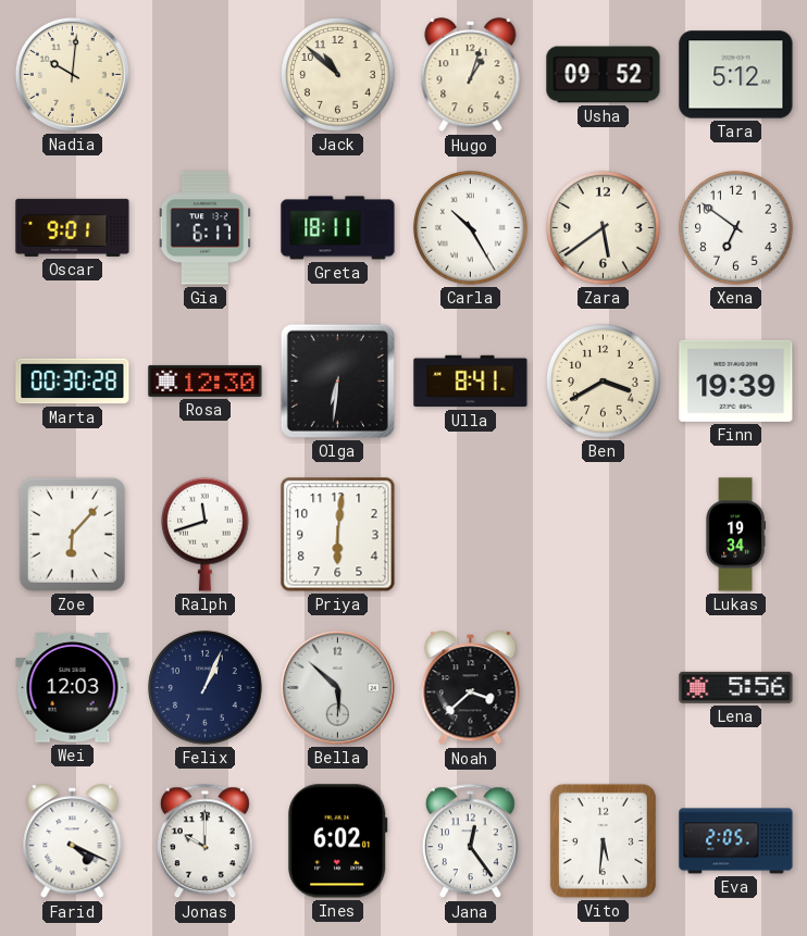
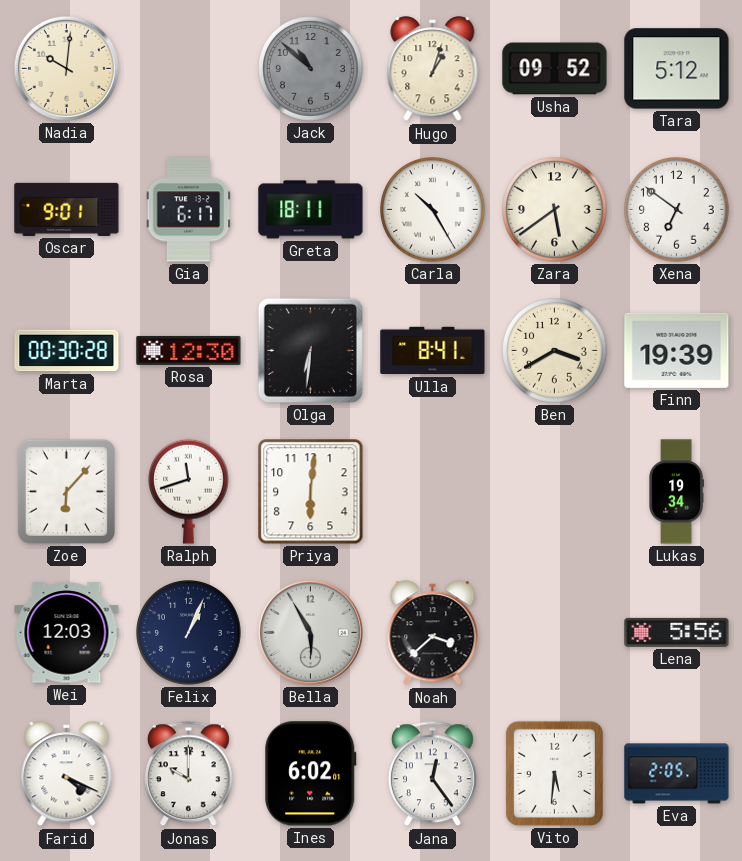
Jack dial: cream -> grey
Bella: 5:52 -> 5:55
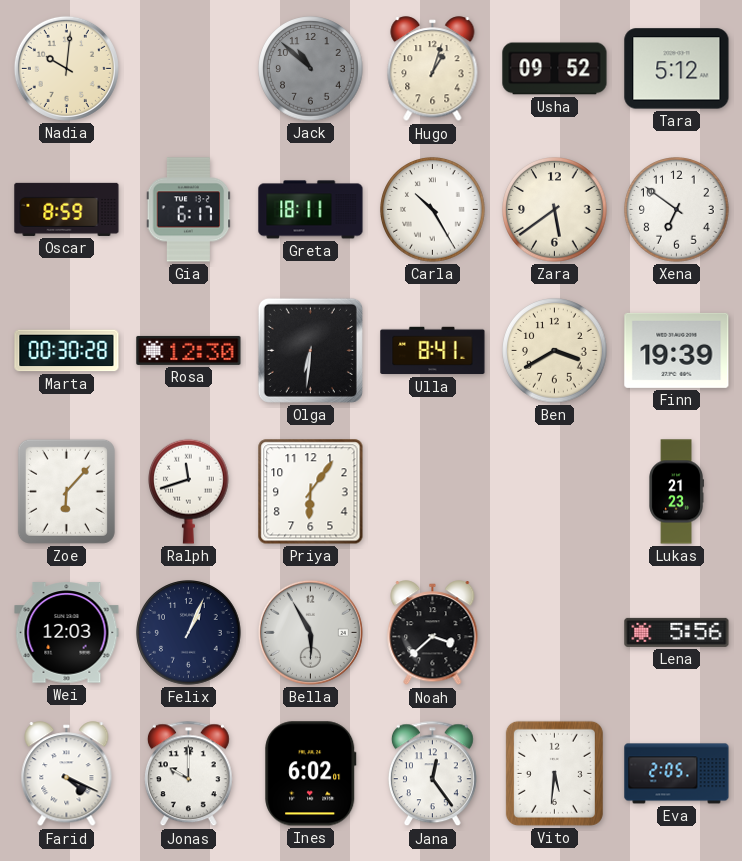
Oscar: 9:01 -> 8:59
Priya: 6:01 -> 6:06
Lukas: 19:34 -> 21:23
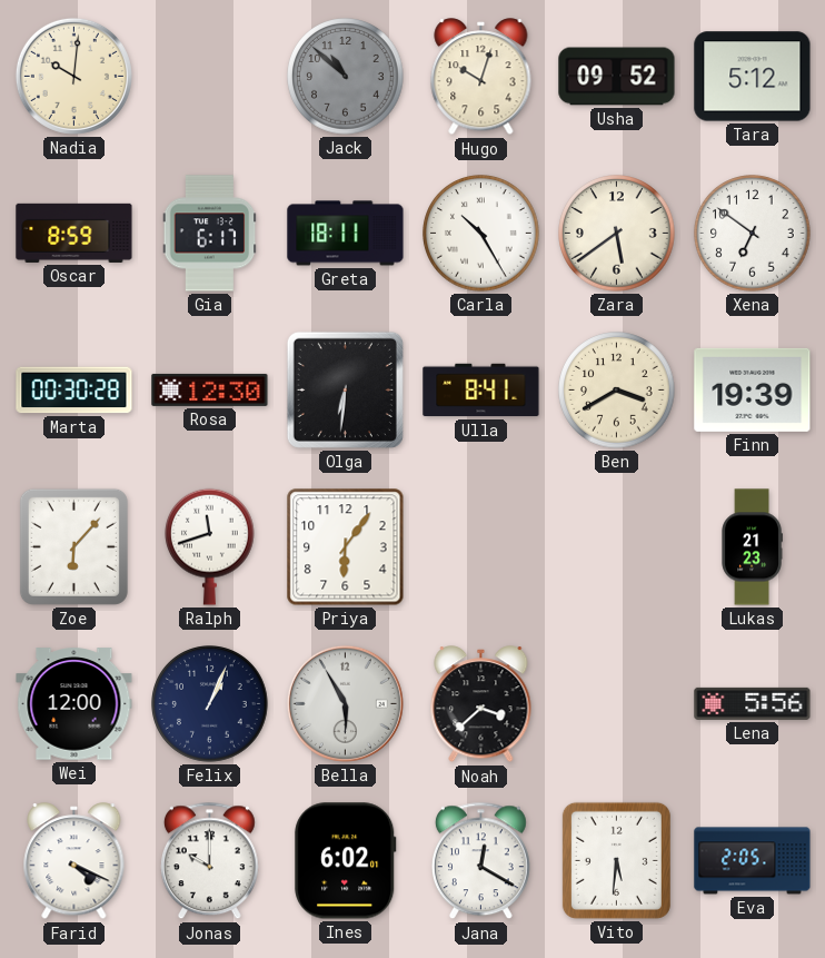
Hugo: 1:03 -> 10:03
Wei: 12:03 -> 12:00
Jana: 12:24 -> 12:20
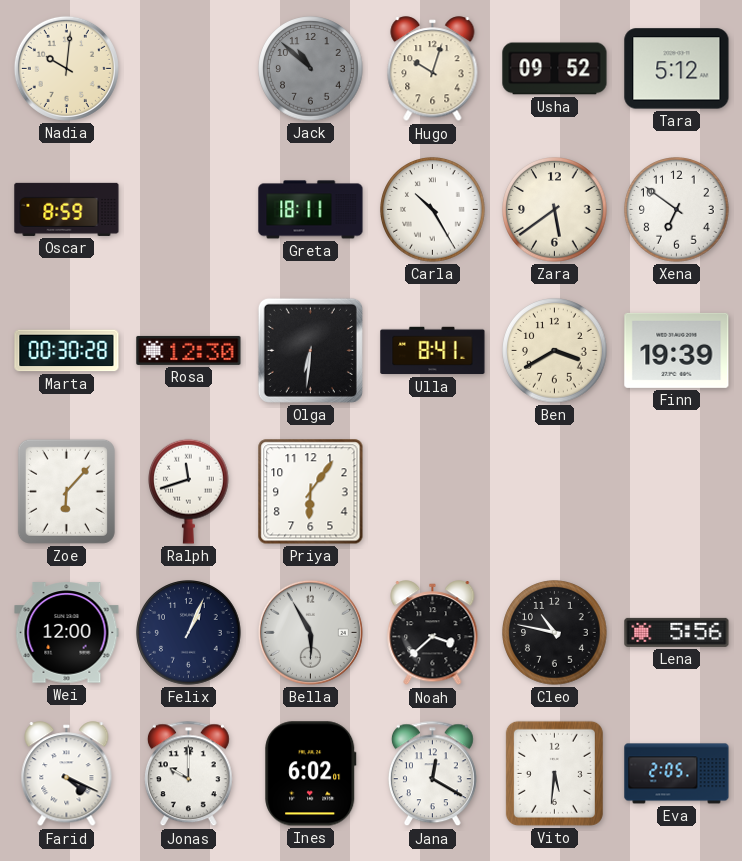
Gia: 6:17 -> none
Lukas: 21:23 -> none
Cleo: none -> 10:47
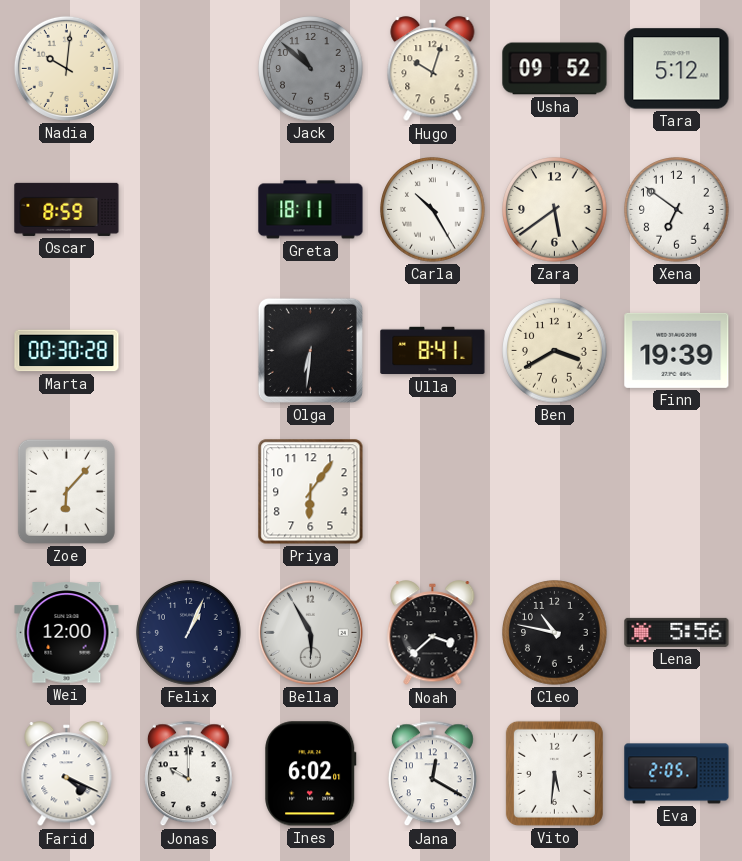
Rosa: 12:30 -> none
Ralph: 11:42 -> none
